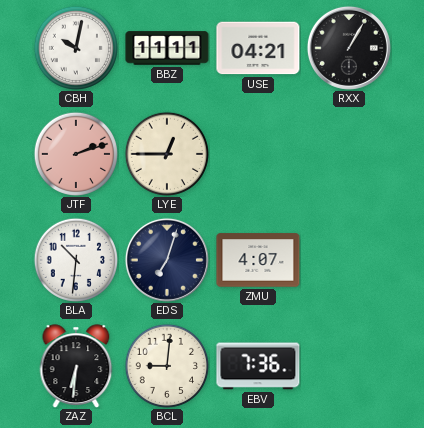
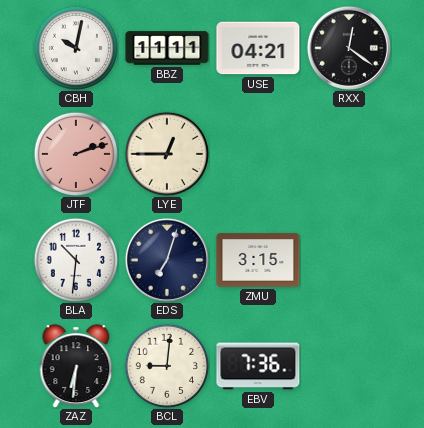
RXX: 1:05 -> 12:21
ZMU: 4:07 -> 3:15
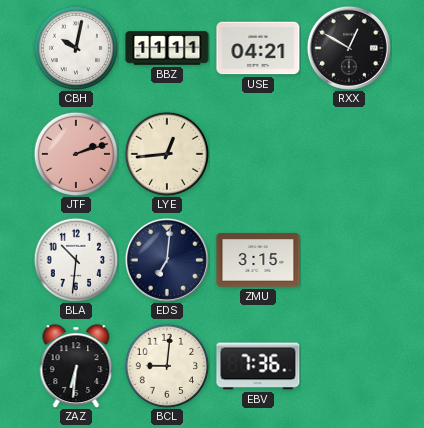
RXX: 12:21 -> 12:50
LYE: 12:45 -> 12:44
EDS: 7:03 -> 7:01
